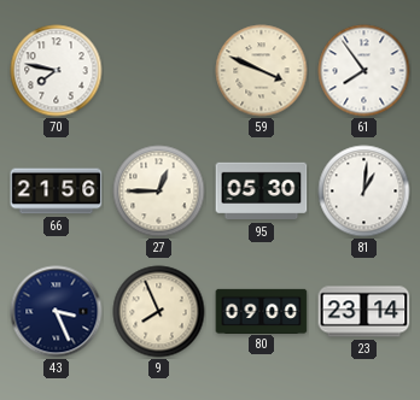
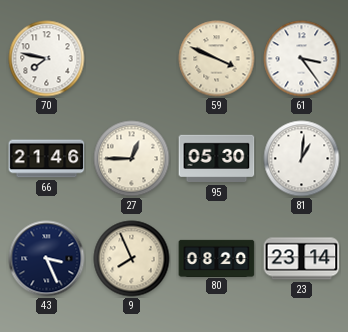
61: 7:54 -> 3:24
66: 21:56 -> 21:46
80: 09:00 -> 08:20
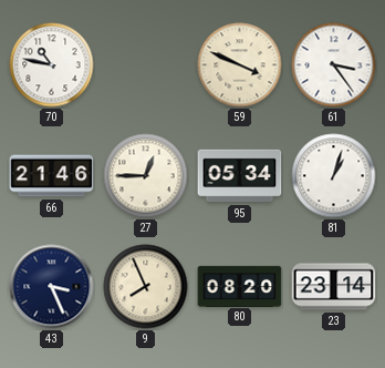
70: 7:47 -> 10:47
95: 05:30 -> 05:34
81: 1:01 -> 1:03
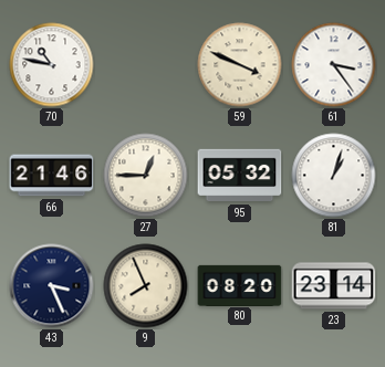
95: 05:34 -> 05:32
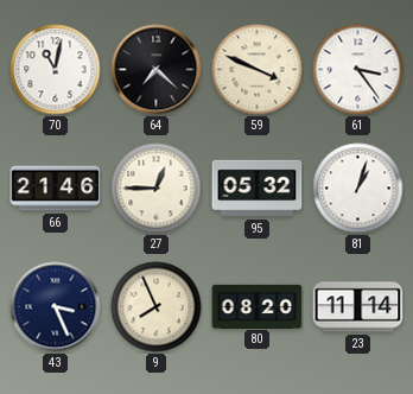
70: 10:47 -> 11:02
64: none -> 7:22
23: 23:14 -> 11:14
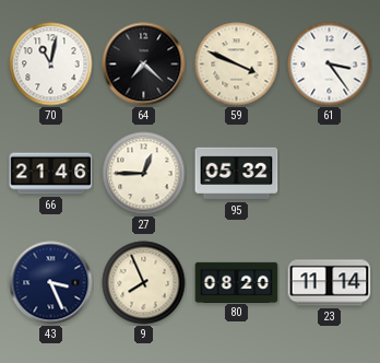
81: 1:03 -> none
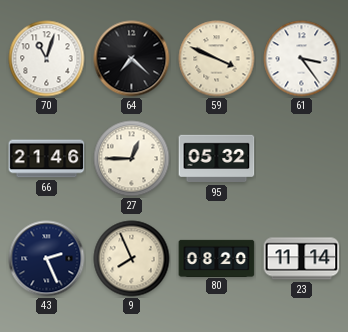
70: 11:02 -> 11:03
43: 3:26 -> 2:26
